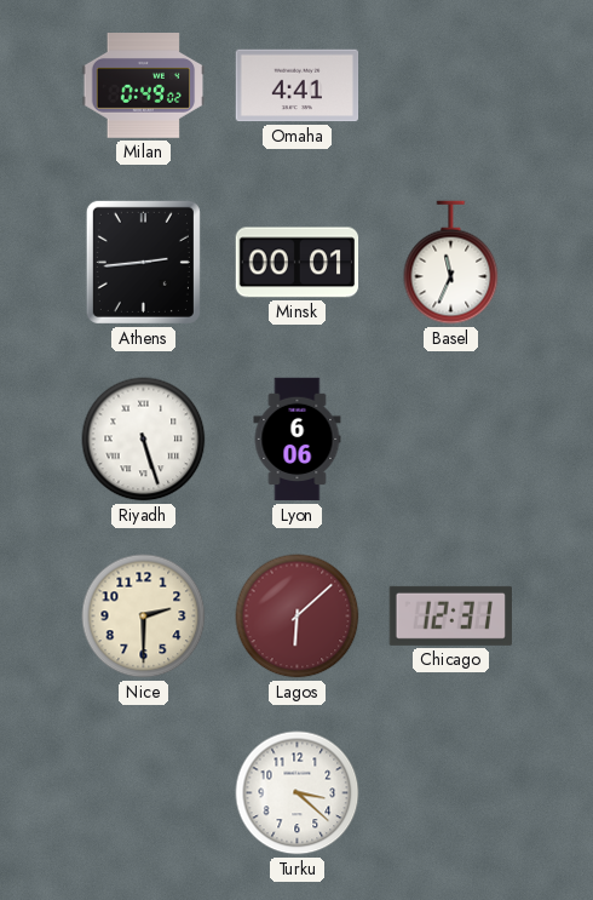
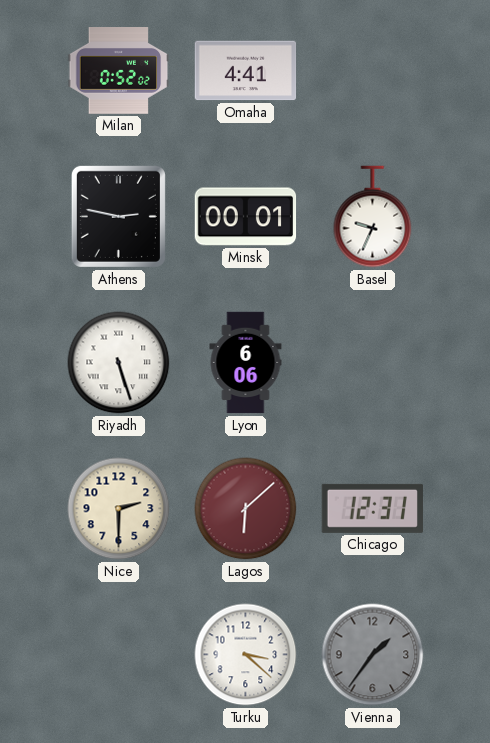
Milan: 0:49 -> 0:52
Athens: 2:44 -> 2:47
Basel: 11:34 -> 9:34
Vienna: none -> 1:36
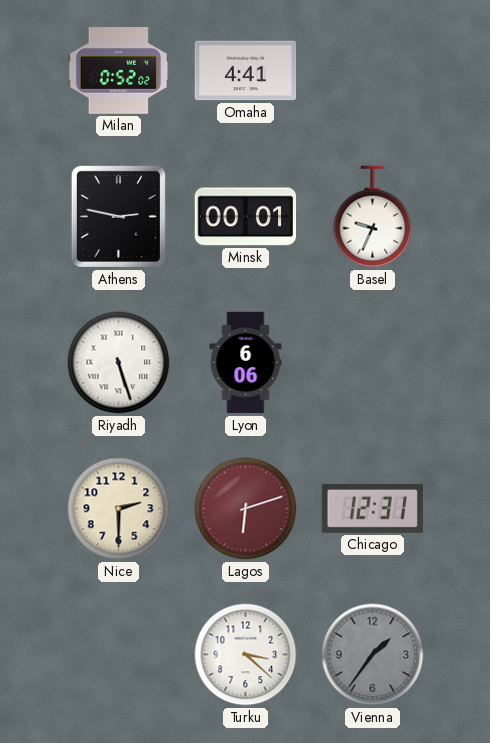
Lagos: 6:08 -> 6:12
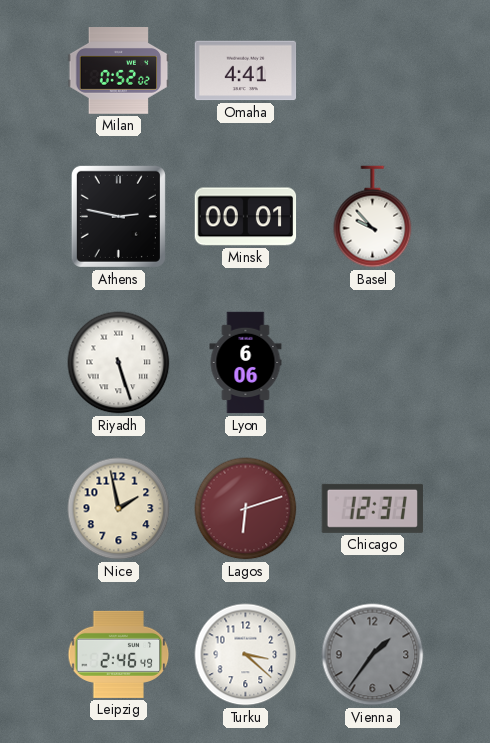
Basel: 9:34 -> 9:53
Nice: 2:30 -> 1:58
Leipzig: none -> 2:46
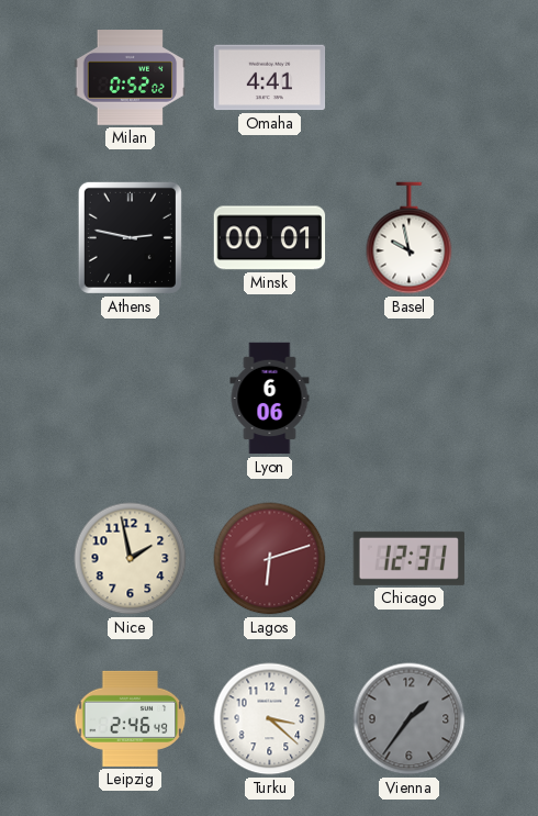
Basel: 9:53 -> 9:58
Riyadh: 5:27 -> none
